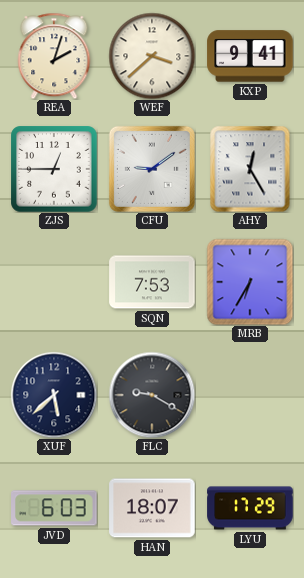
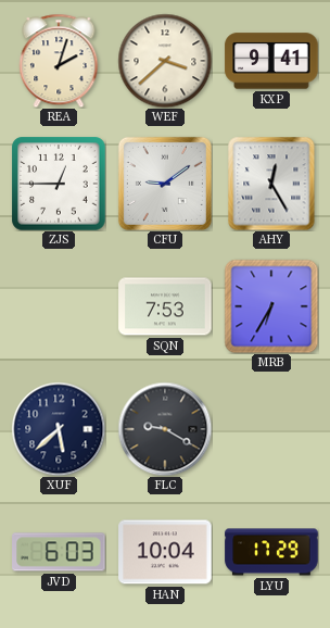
HAN: 18:07 -> 10:04
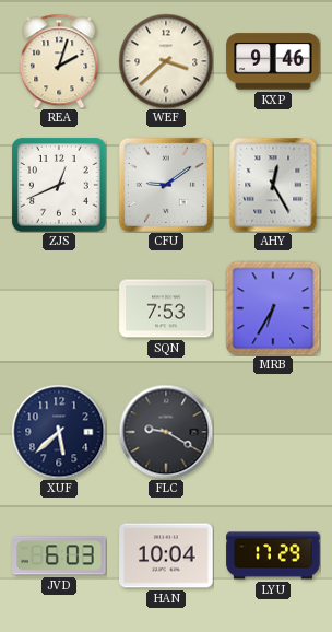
KXP: 9:41 -> 9:46
ZJS: 12:45 -> 12:41
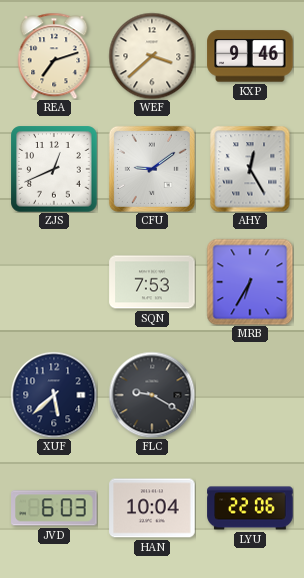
REA: 2:03 -> 7:12
LYU: 17:29 -> 22:06
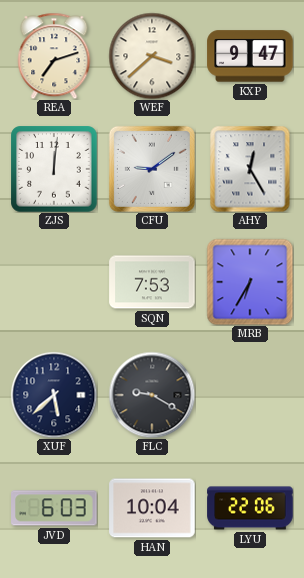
KXP: 9:46 -> 9:47
ZJS: 12:41 -> 12:01
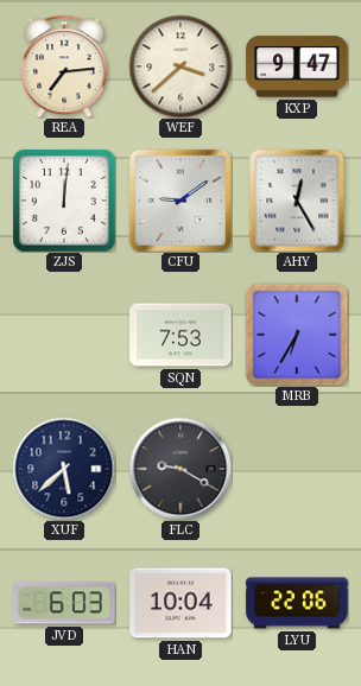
REA: 7:12 -> 7:14
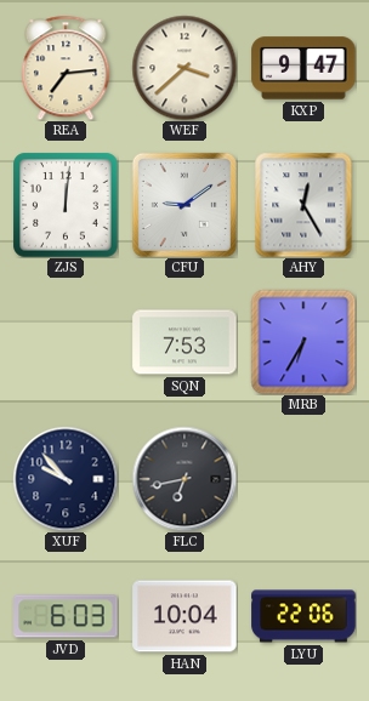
XUF: 5:38 -> 9:53
FLC: 9:20 -> 6:43
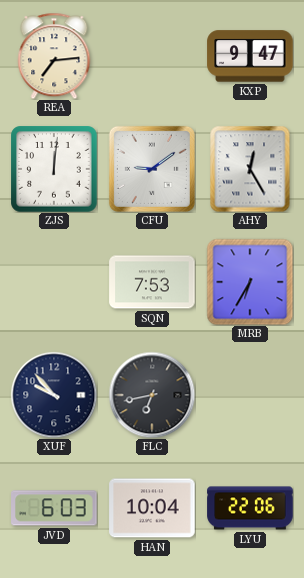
WEF: 3:38 -> none
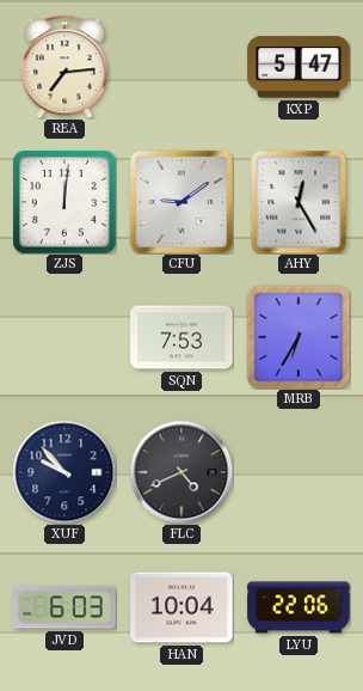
KXP: 9:47 -> 5:47
FLC: 6:43 -> 4:41
